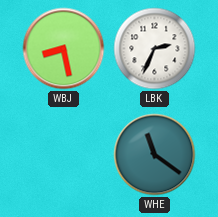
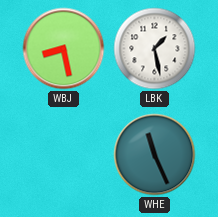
LBK: 2:34 -> 1:28
WHE: 11:21 -> 11:26
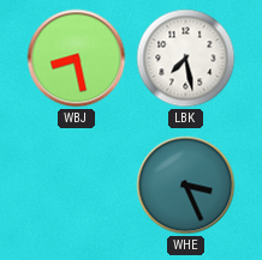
LBK: 1:28 -> 7:28
WHE: 11:26 -> 3:26
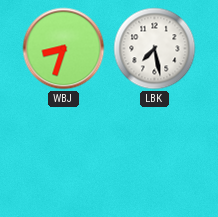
WBJ: 8:28 -> 8:33
WHE: 3:26 -> none
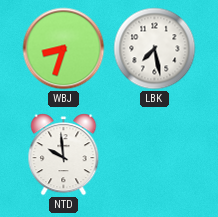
NTD: none -> 9:59
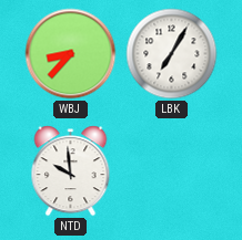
WBJ: 8:33 -> 8:37
LBK: 7:28 -> 7:05
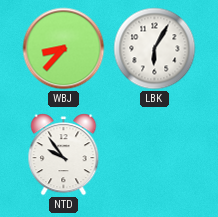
LBK: 7:05 -> 6:05
NTD: 9:59 -> 9:54
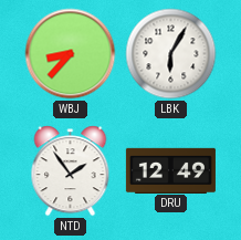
NTD: 9:54 -> 1:54
DRU: none -> 12:49
